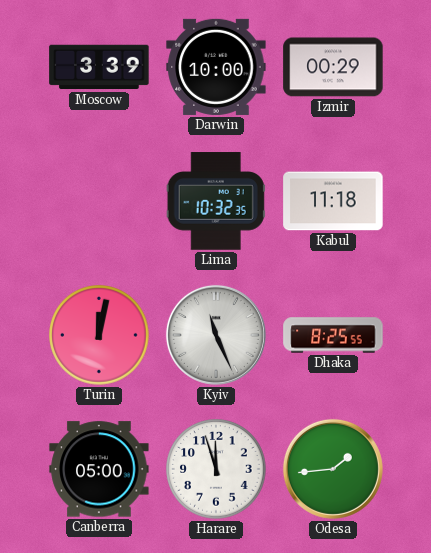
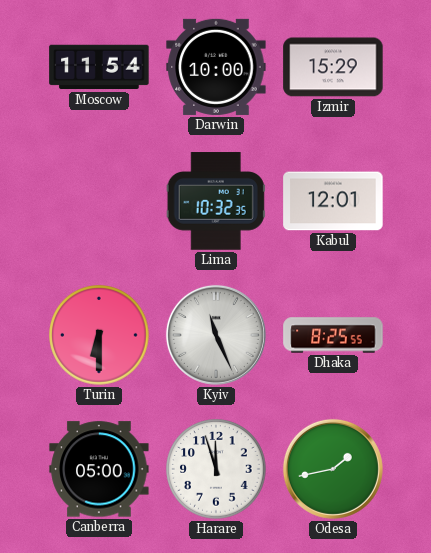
Moscow: 3:39 -> 11:54
Izmir: 00:29 -> 15:29
Kabul: 11:18 -> 12:01
Turin: 12:02 -> 6:30
Odesa: 1:44 -> 1:43
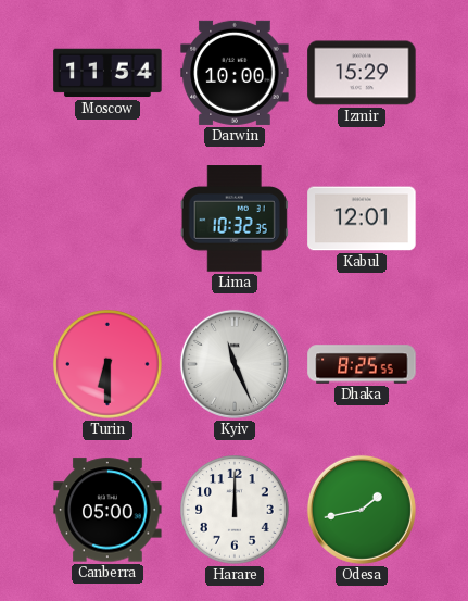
Harare: 11:57 -> 12:00
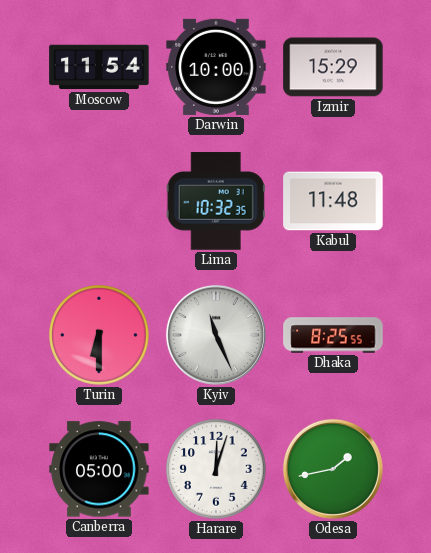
Kabul: 12:01 -> 11:48
Harare: 12:00 -> 12:03
